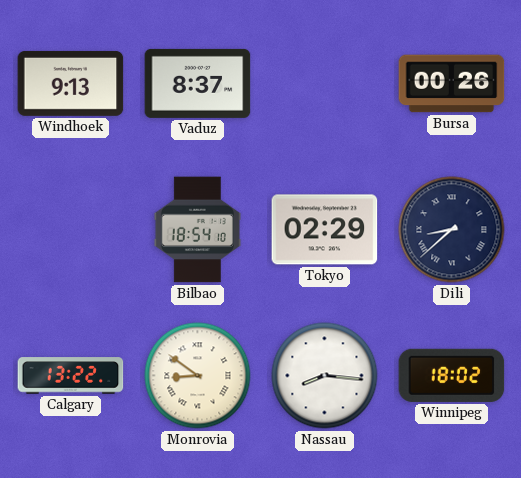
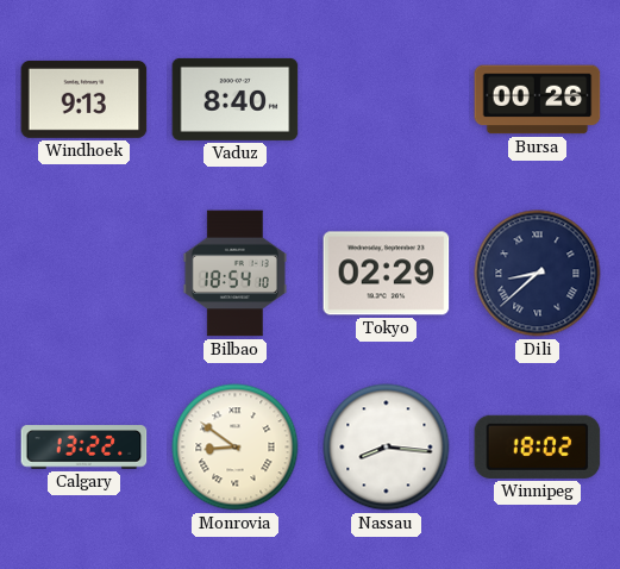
Vaduz: 8:37 -> 8:40
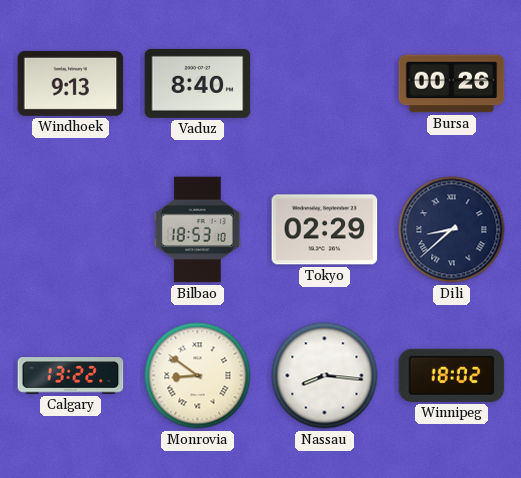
Bilbao: 18:54 -> 18:53
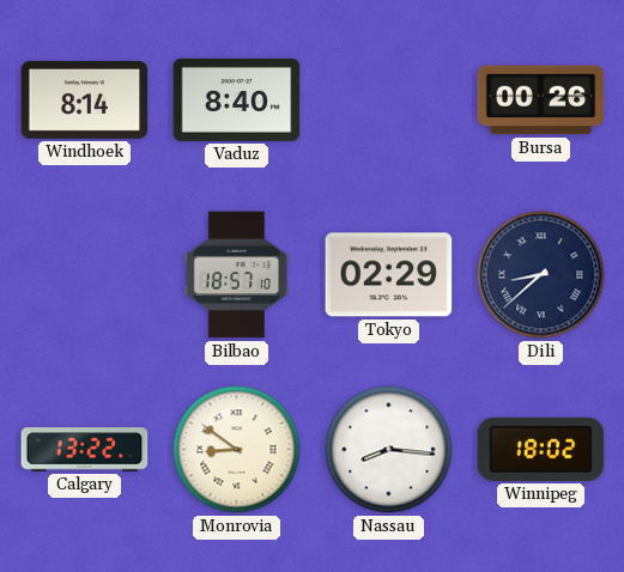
Windhoek: 9:13 -> 8:14
Bilbao: 18:53 -> 18:57
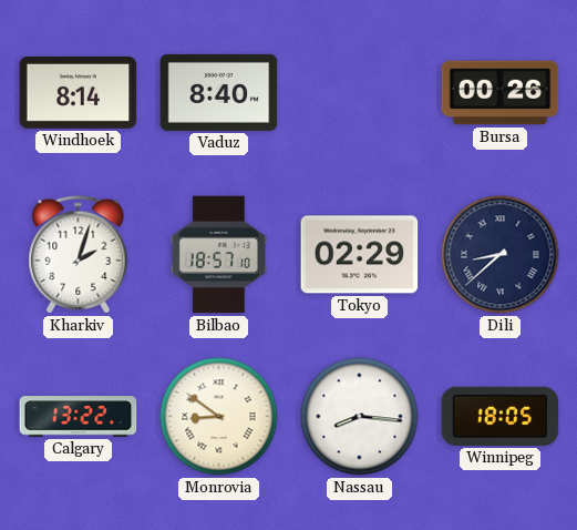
Kharkiv: none -> 2:03
Winnipeg: 18:02 -> 18:05
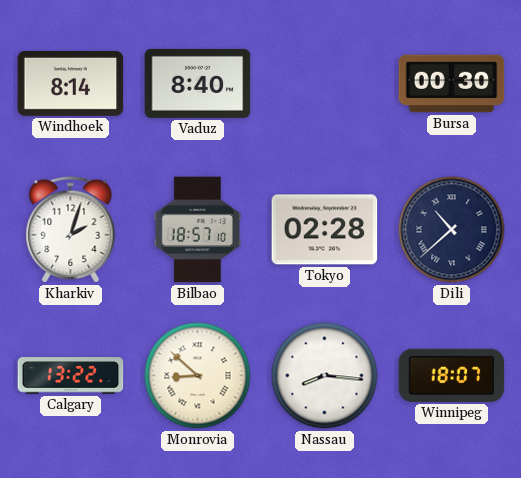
Bursa: 00:26 -> 00:30
Tokyo: 02:29 -> 02:28
Dili: 8:38 -> 10:38
Monrovia: 8:51 -> 8:52
Winnipeg: 18:05 -> 18:07
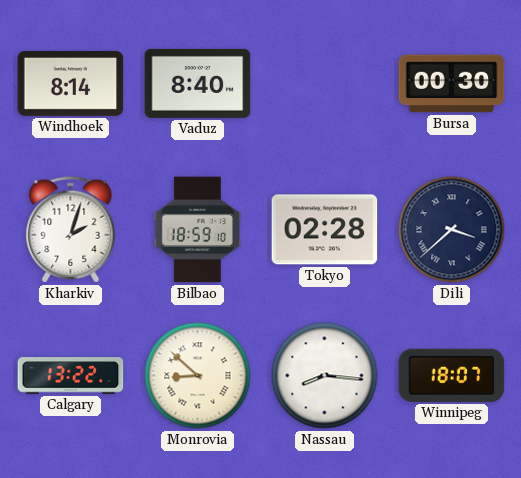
Bilbao: 18:57 -> 18:59
Dili: 10:38 -> 3:38
